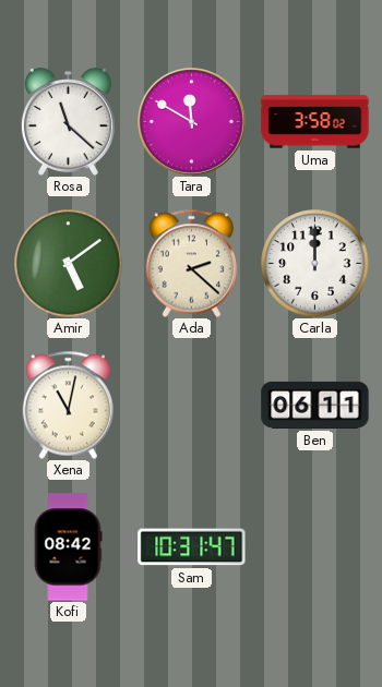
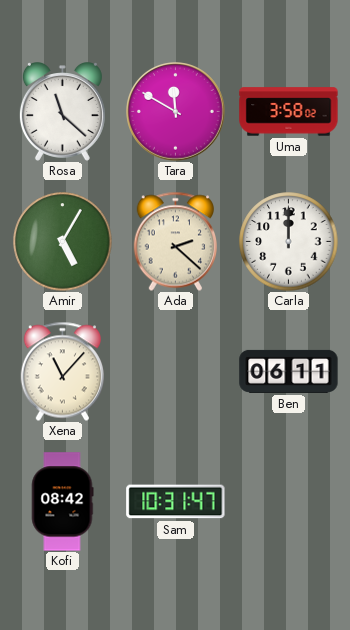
Amir: 5:09 -> 5:05
Xena: 11:02 -> 11:07
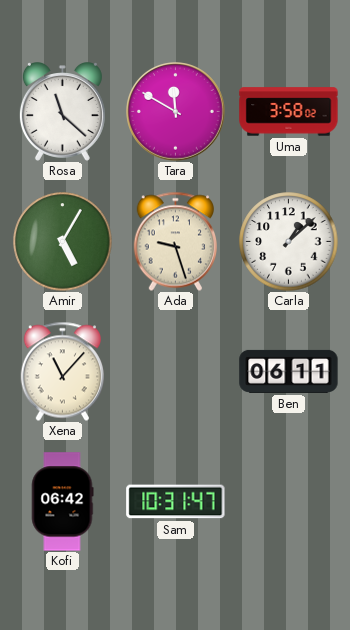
Ada: 2:22 -> 9:27
Carla: 12:00 -> 1:08
Kofi: 08:42 -> 06:42
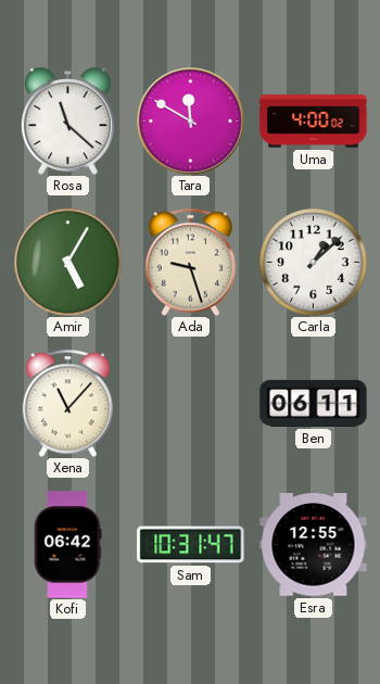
Uma: 3:58 -> 4:00
Esra: none -> 12:55
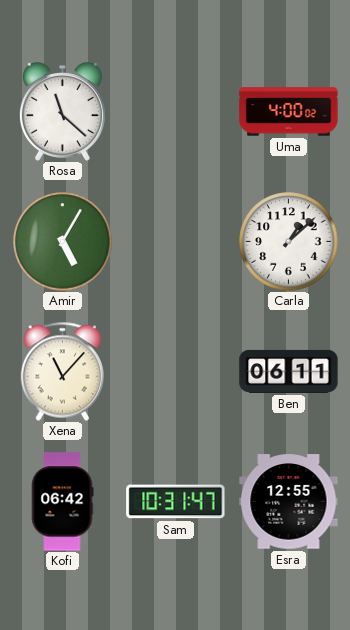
Tara: 11:50 -> none
Ada: 9:27 -> none
